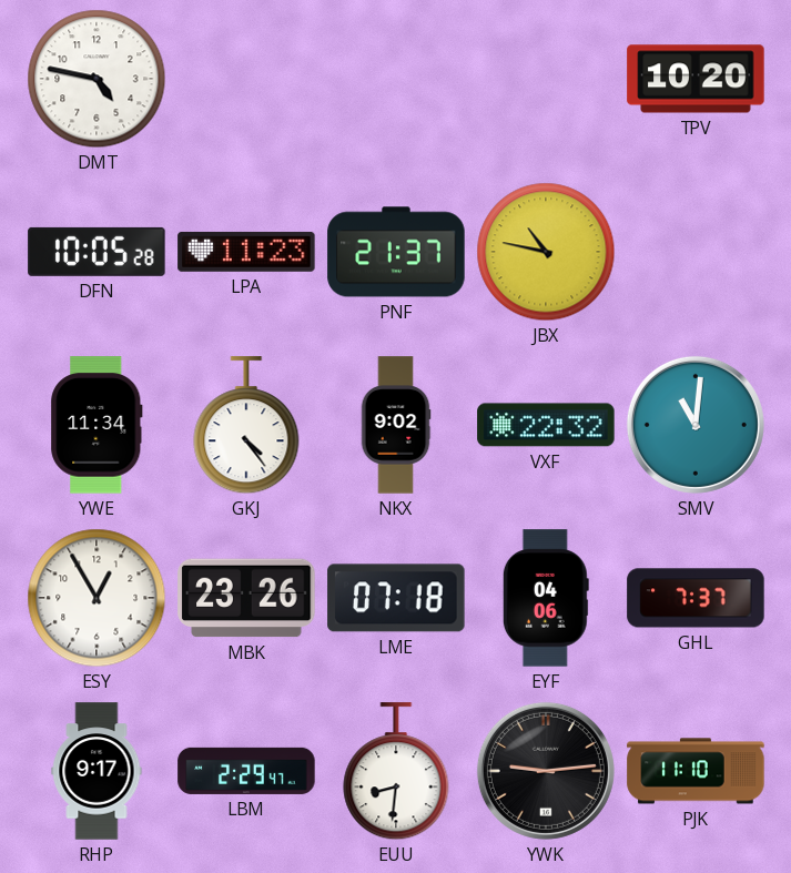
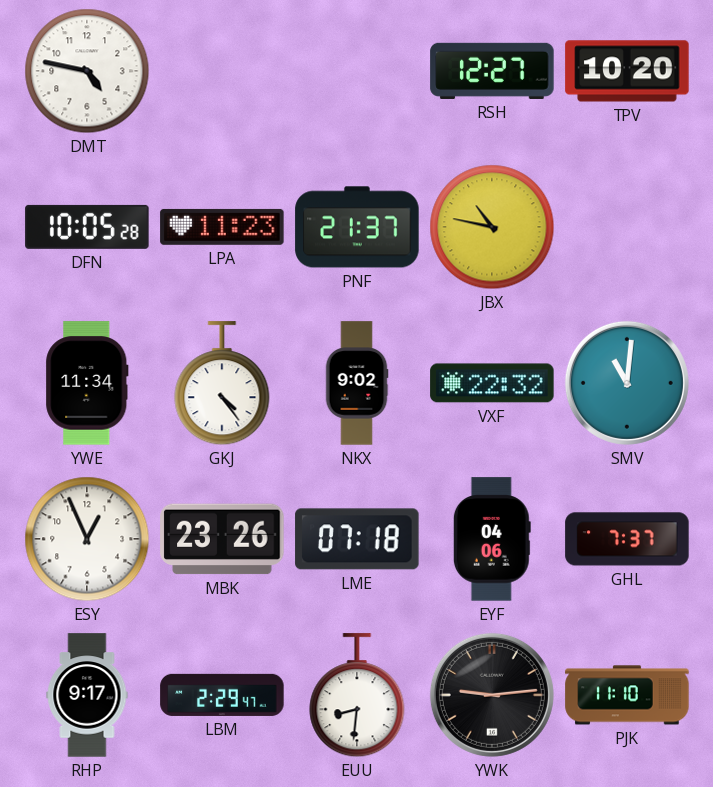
RSH: none -> 12:27
ESY: 12:55 -> 12:56
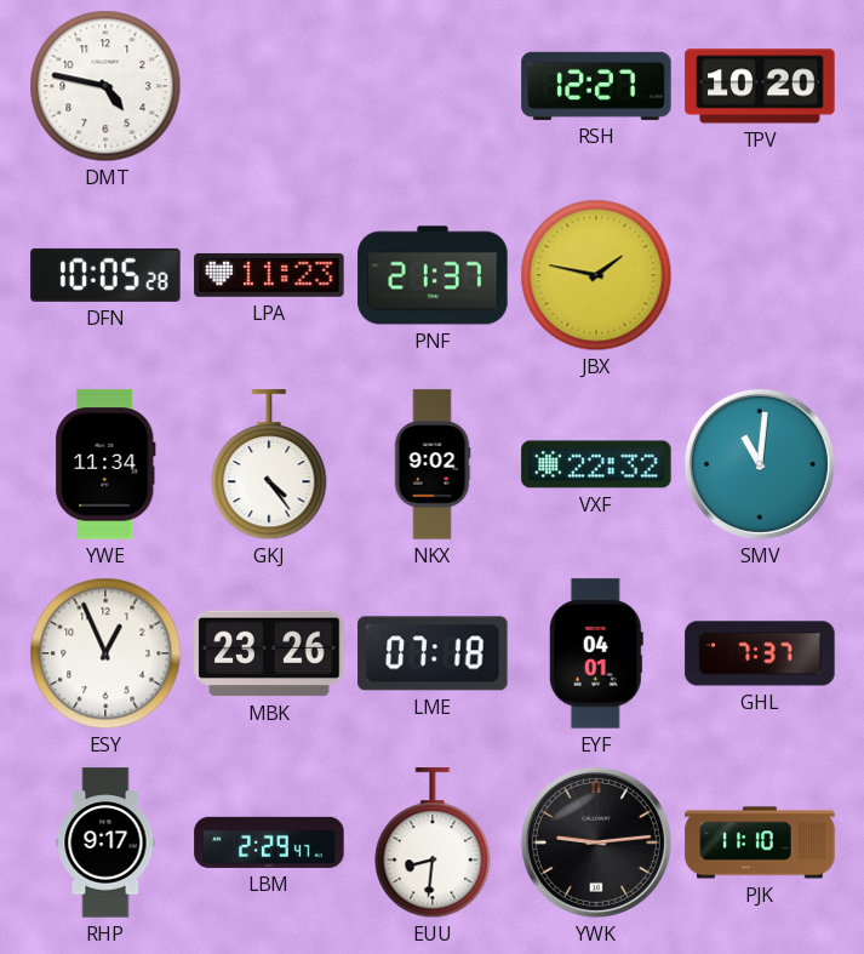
JBX: 10:47 -> 1:47
EYF: 04:06 -> 04:01
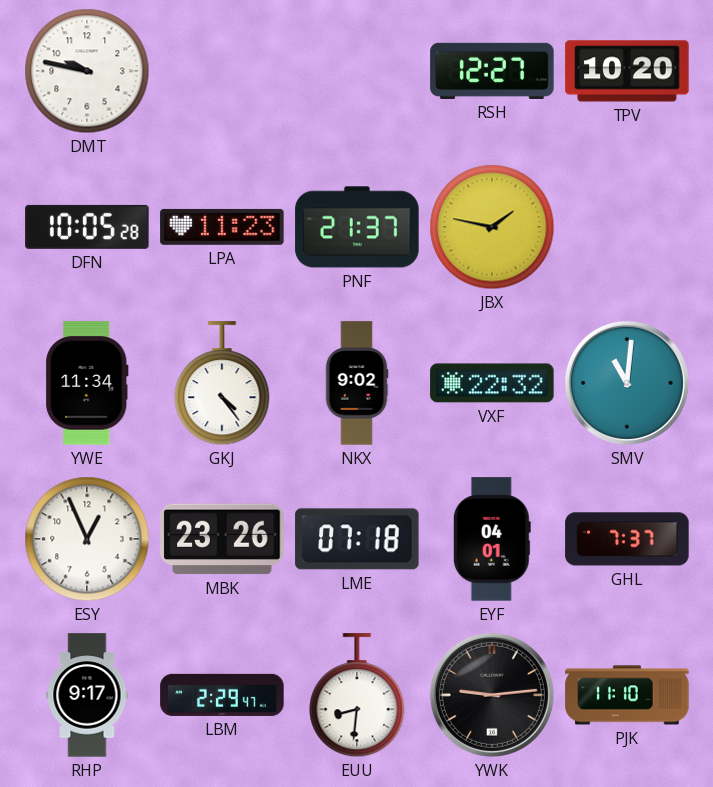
DMT: 4:47 -> 9:47
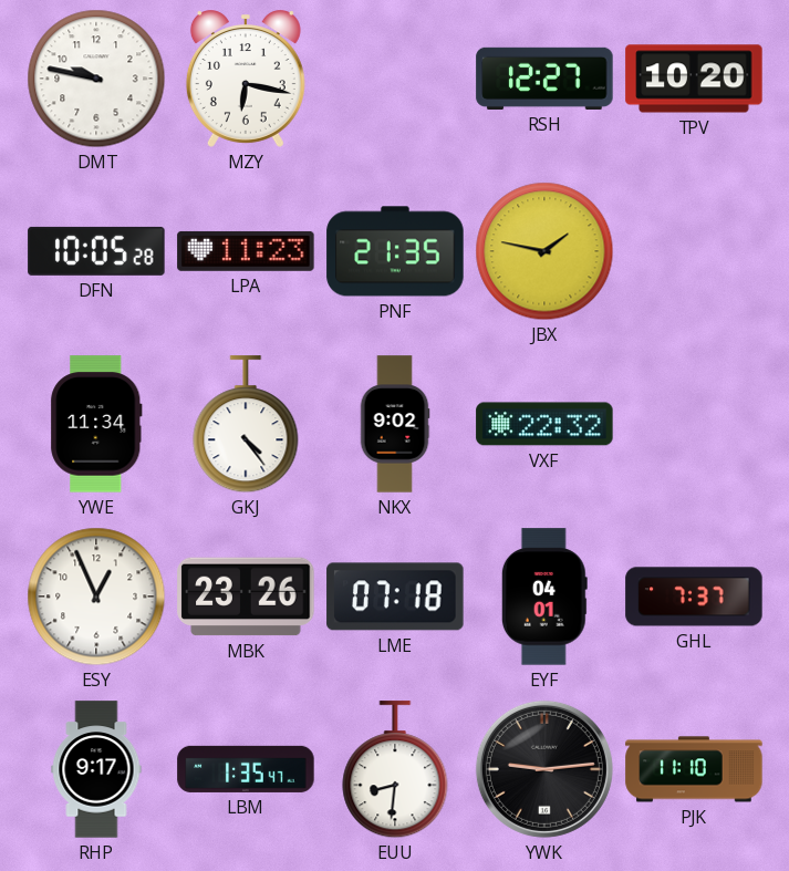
MZY: none -> 6:17
PNF: 21:37 -> 21:35
SMV: 11:01 -> none
LBM: 2:29 -> 1:35
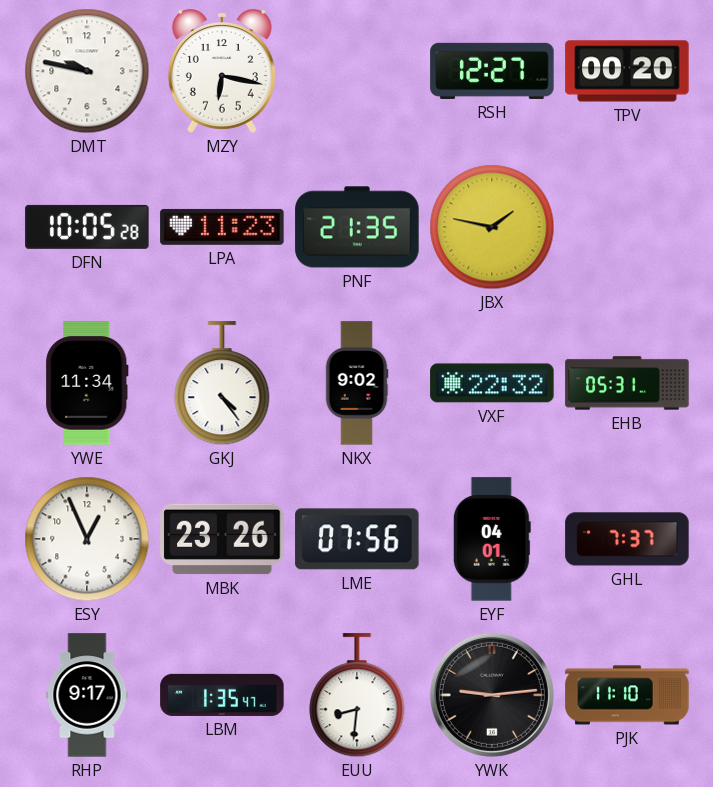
TPV: 10:20 -> 00:20
EHB: none -> 05:31
LME: 07:18 -> 07:56
